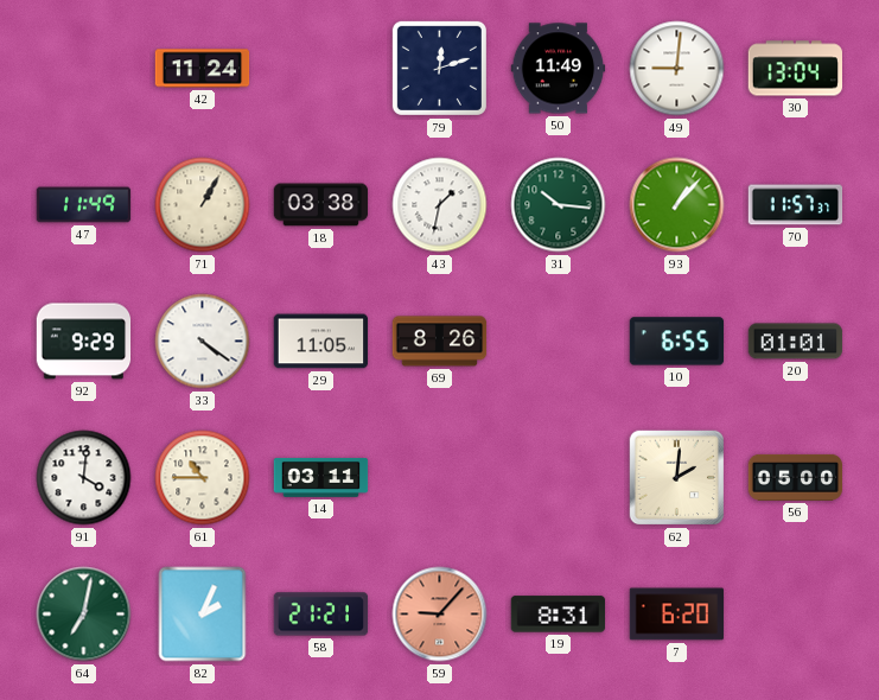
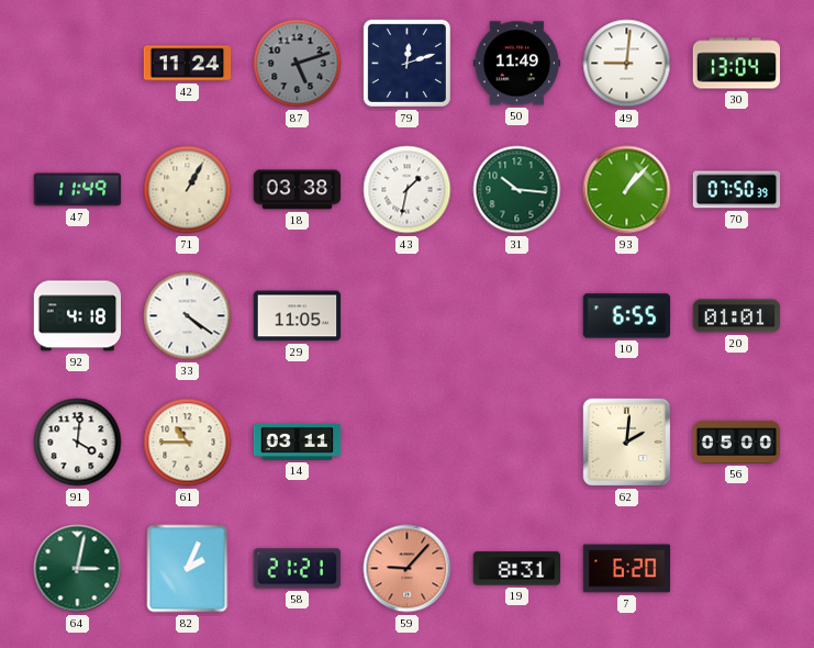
87: none -> 5:12
70: 11:57 -> 07:50
92: 9:29 -> 4:18
69: 8:26 -> none
64: 7:02 -> 3:02
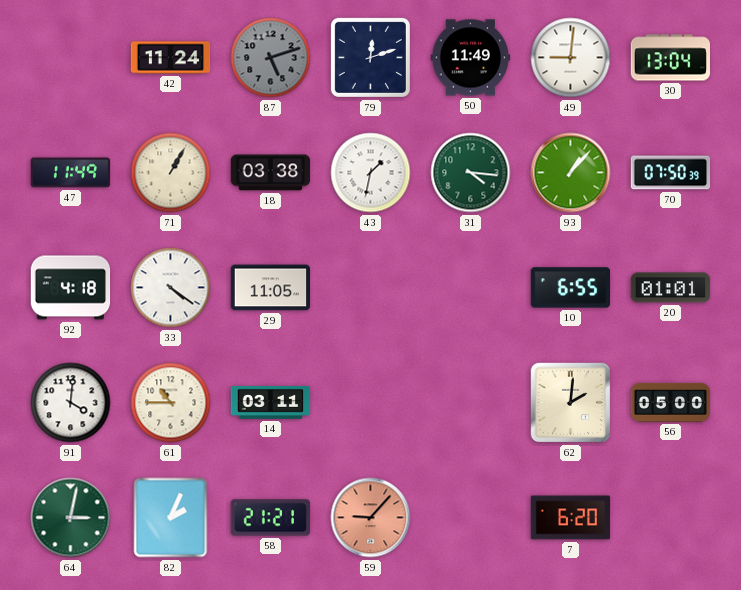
31: 10:16 -> 4:16
19: 8:31 -> none
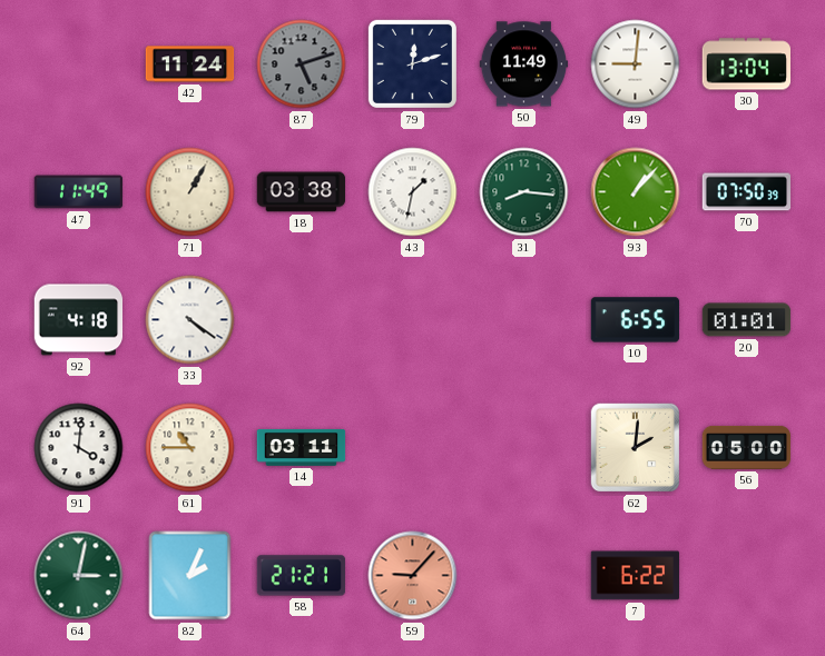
31: 4:16 -> 8:16
29: 11:05 -> none
7: 6:20 -> 6:22
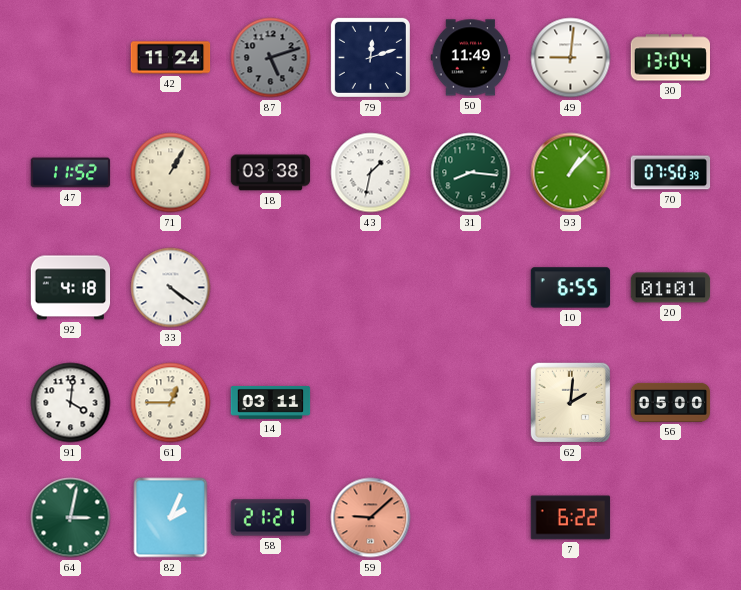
47: 11:49 -> 11:52
61: 10:45 -> 12:45
59: 9:07 -> 9:08
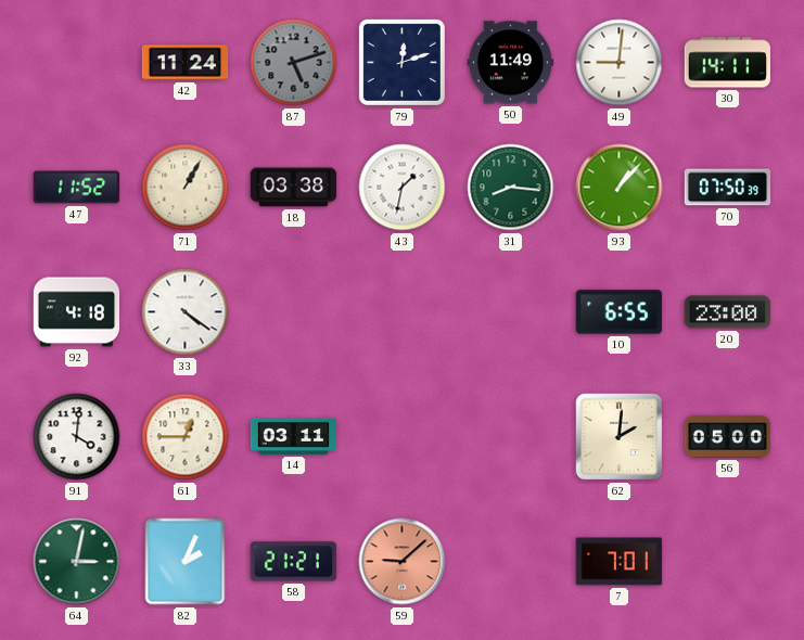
30: 13:04 -> 14:11
20: 01:01 -> 23:00
7: 6:22 -> 7:01
